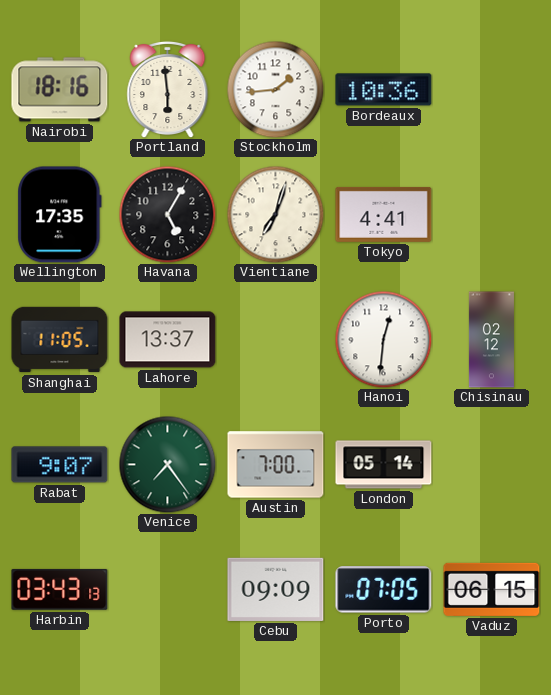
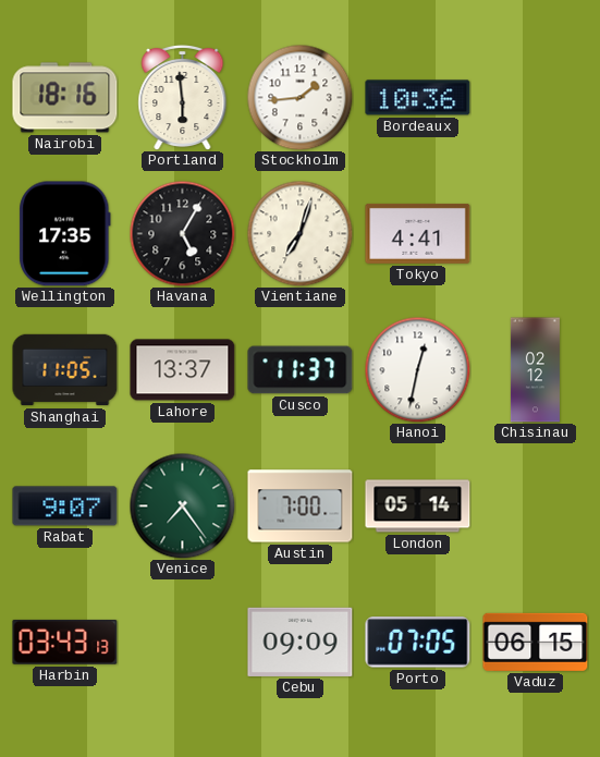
Cusco: none -> 11:37
Hanoi: 12:31 -> 12:32
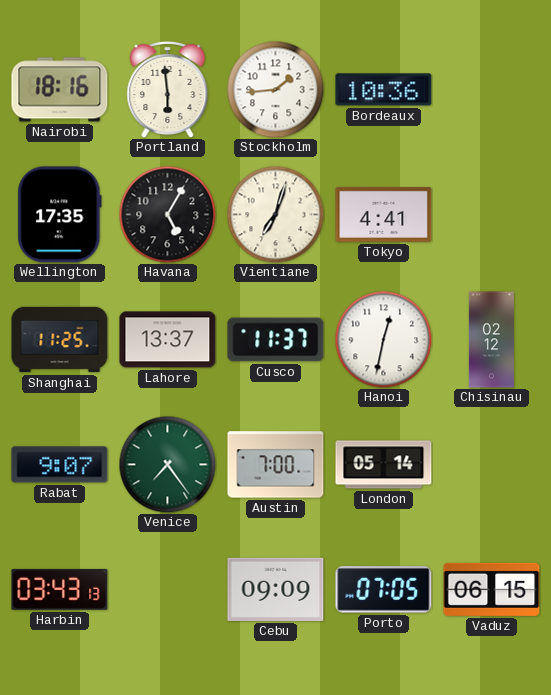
Shanghai: 11:05 -> 11:25
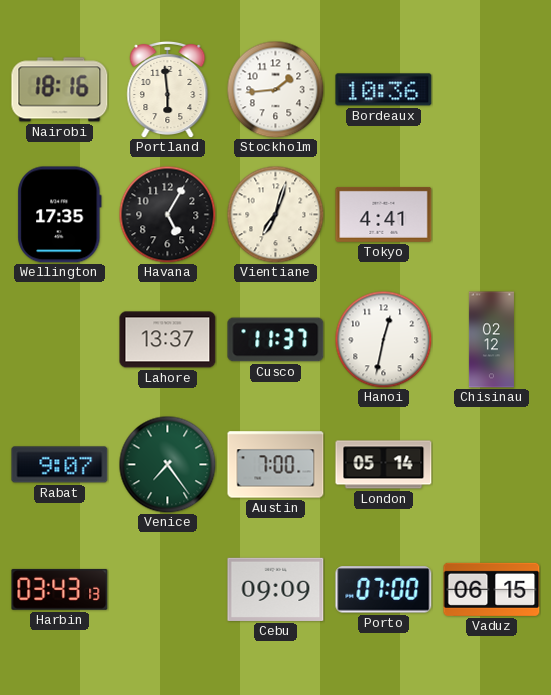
Shanghai: 11:25 -> none
Porto: 07:05 -> 07:00
